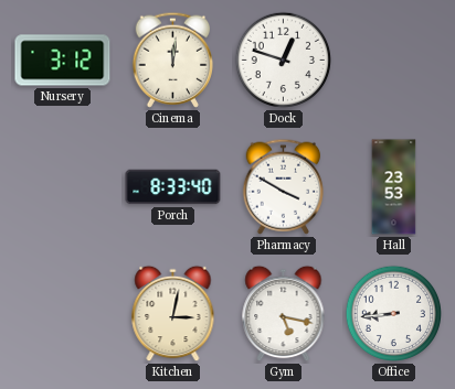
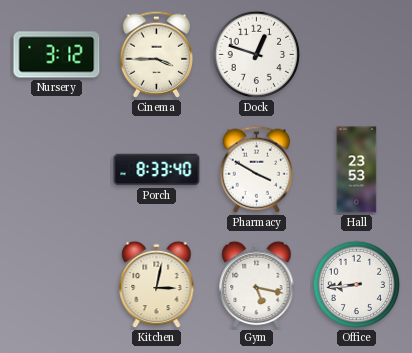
Cinema: 12:01 -> 3:45
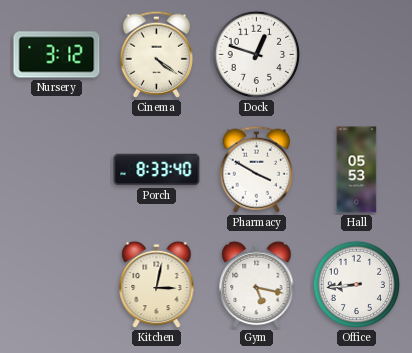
Cinema: 3:45 -> 4:21
Hall: 23:53 -> 05:53
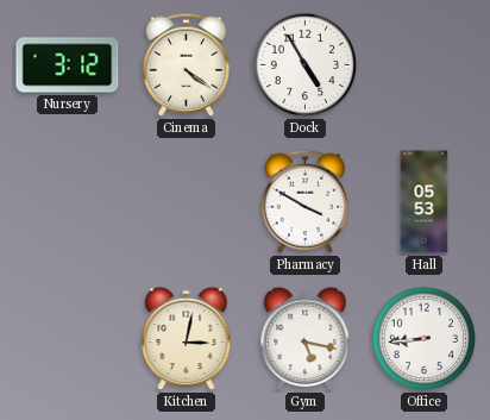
Dock: 12:48 -> 4:55
Porch: 8:33 -> none
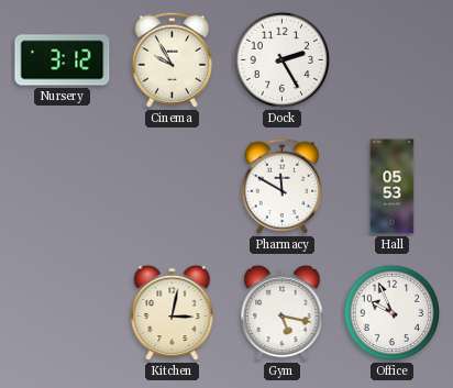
Cinema: 4:21 -> 9:55
Dock: 4:55 -> 2:25
Pharmacy: 3:50 -> 11:50
Office: 8:44 -> 9:56
